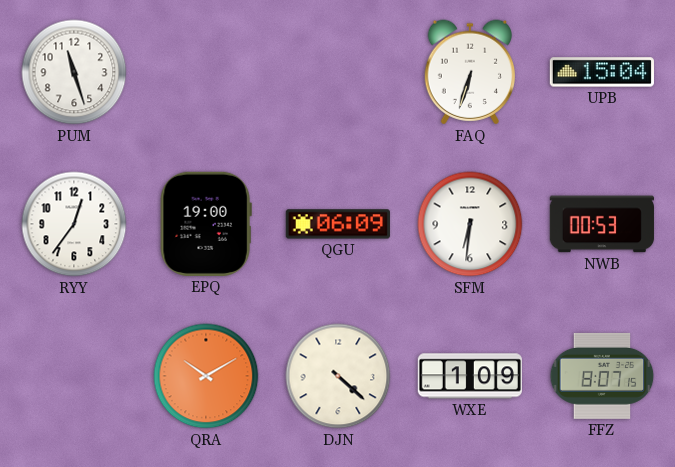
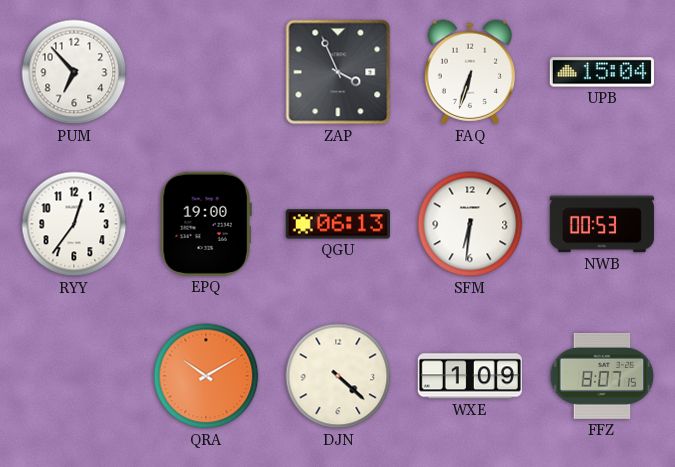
PUM: 11:27 -> 6:53
ZAP: none -> 3:56
QGU: 06:09 -> 06:13
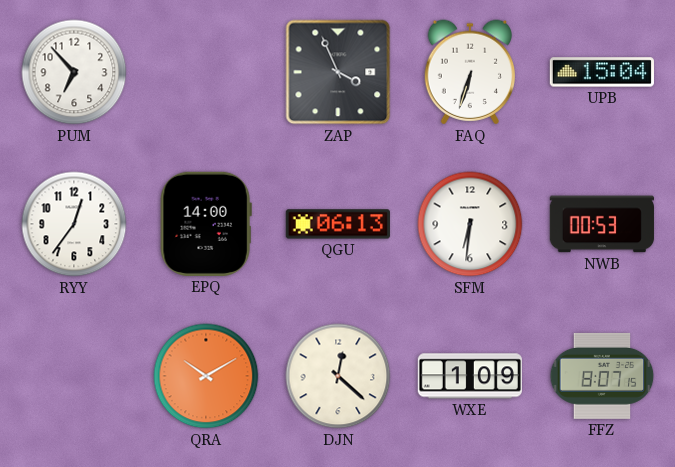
EPQ: 19:00 -> 14:00
DJN: 4:22 -> 12:22
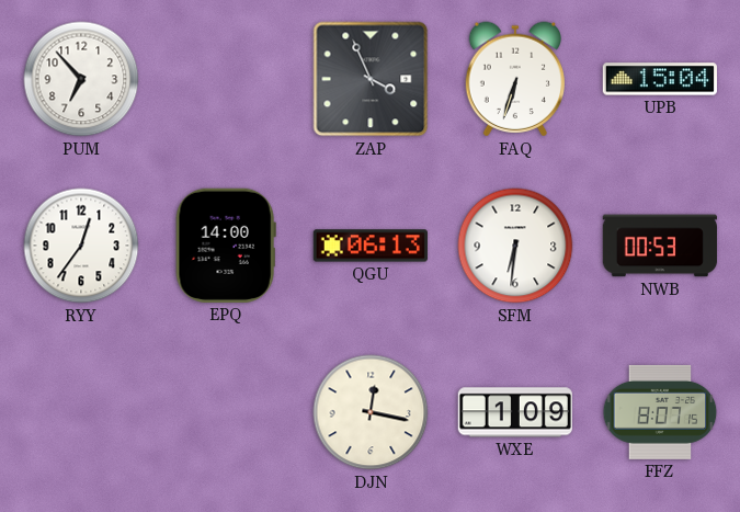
QRA: 10:10 -> none
DJN: 12:22 -> 12:17
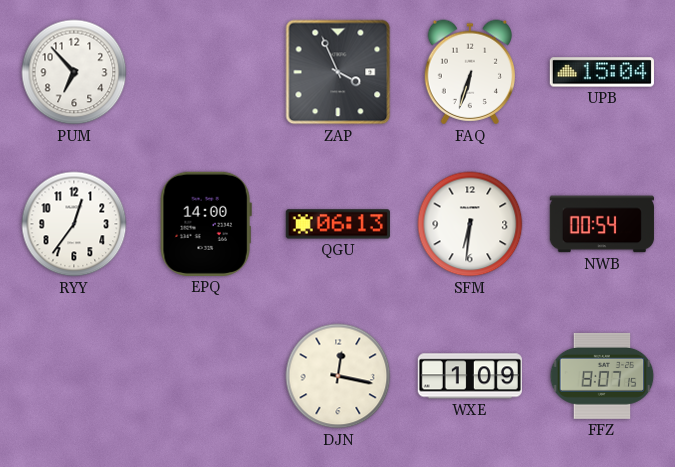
NWB: 00:53 -> 00:54
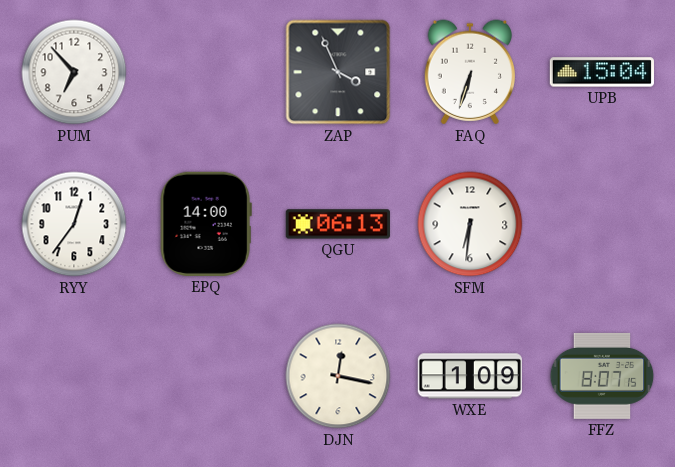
NWB: 00:54 -> none
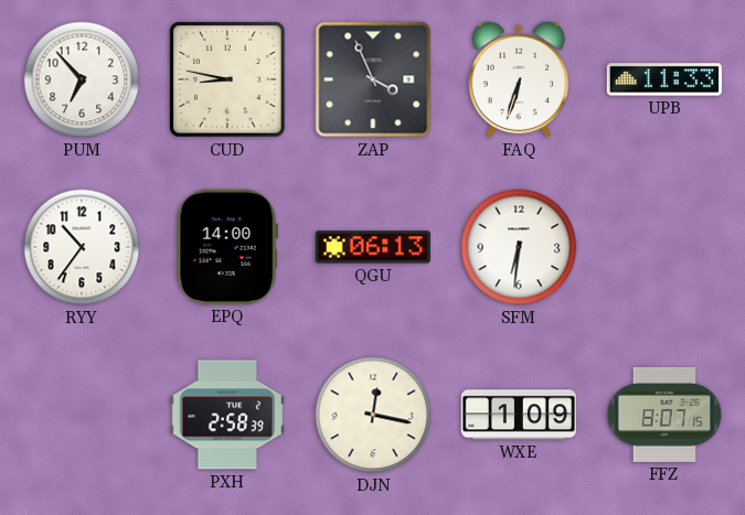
CUD: none -> 8:47
UPB: 15:04 -> 11:33
RYY: 12:36 -> 10:36
PXH: none -> 2:58
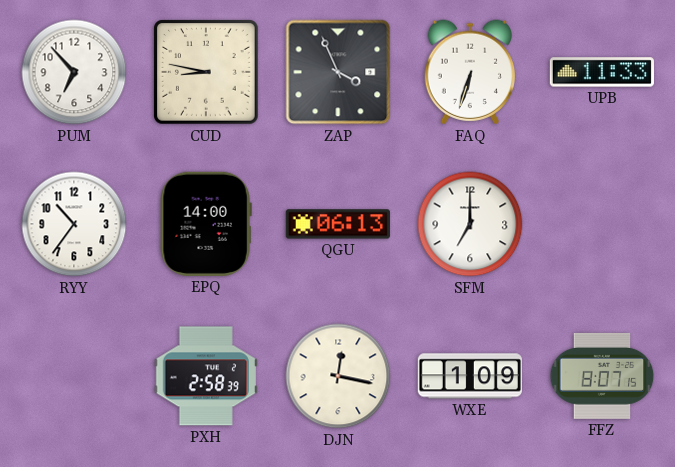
SFM: 6:31 -> 7:00
